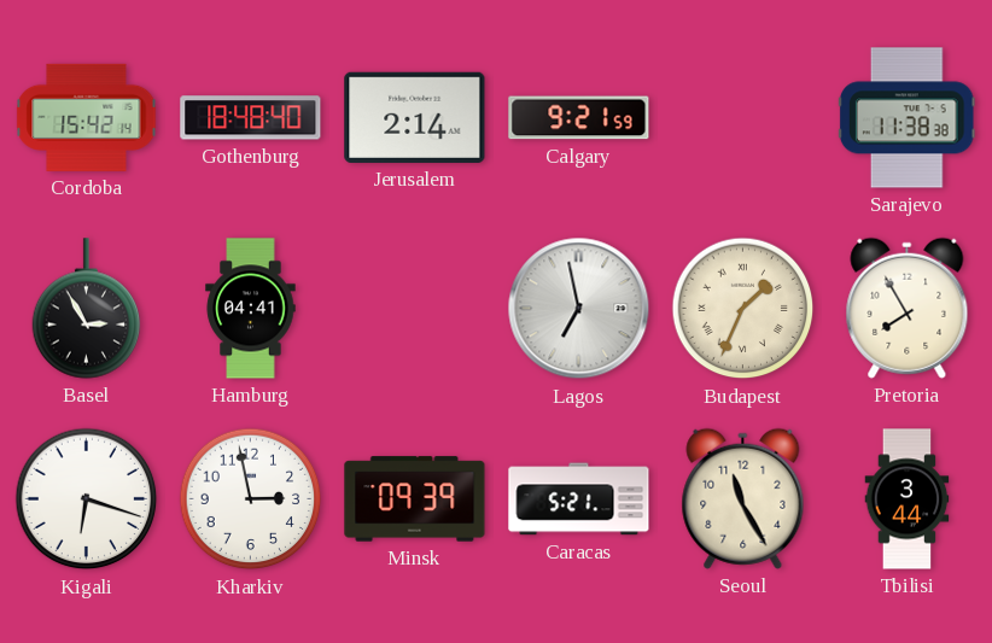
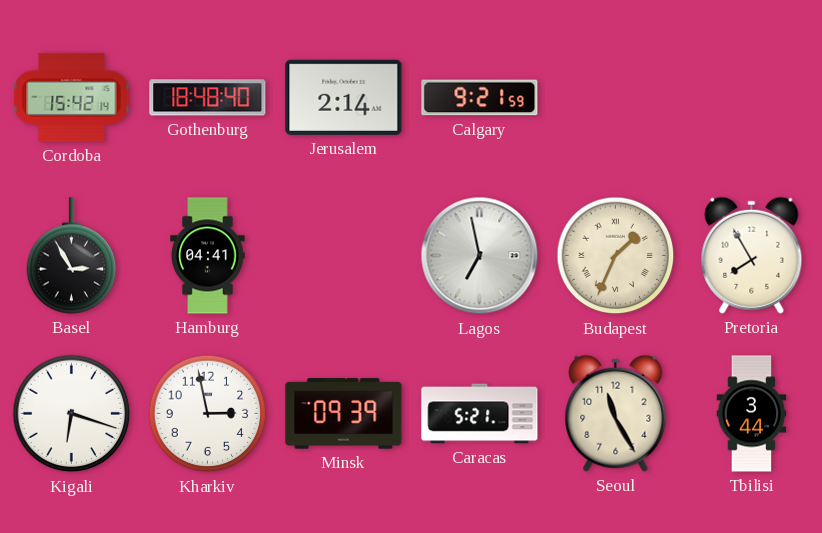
Sarajevo: 11:38 -> none
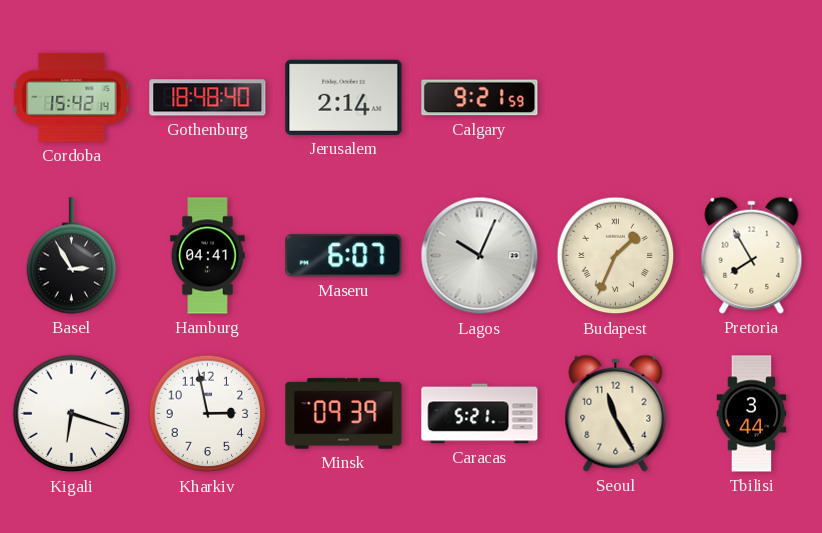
Maseru: none -> 6:07
Lagos: 6:58 -> 10:04
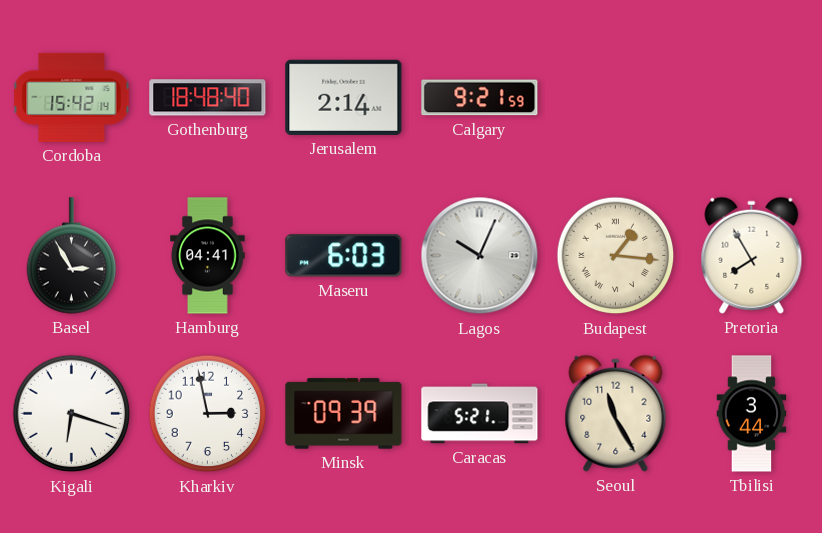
Maseru: 6:07 -> 6:03
Budapest: 1:34 -> 1:16
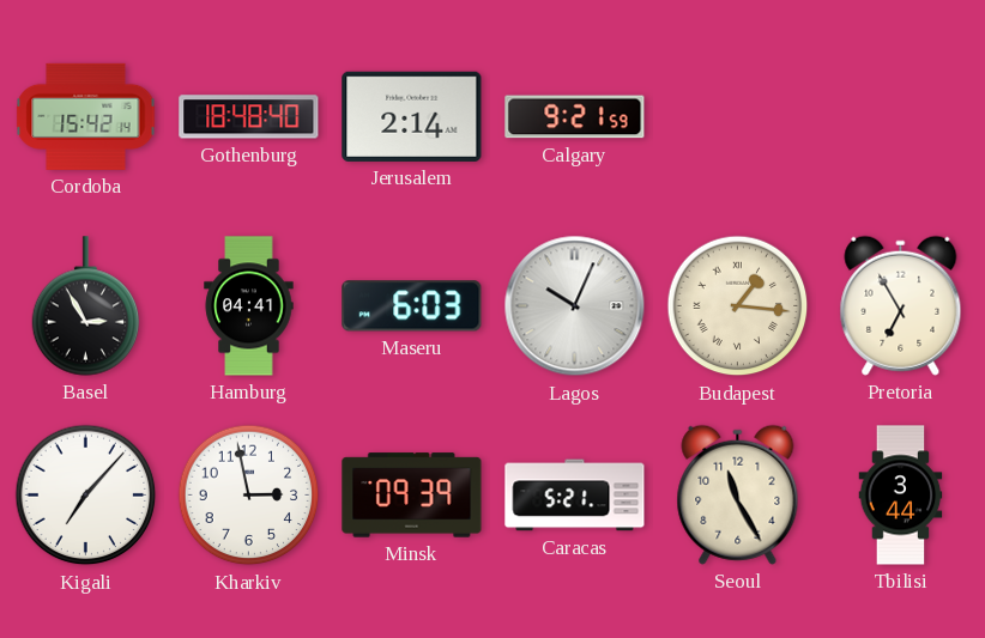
Pretoria: 7:55 -> 6:55
Kigali: 6:18 -> 7:07
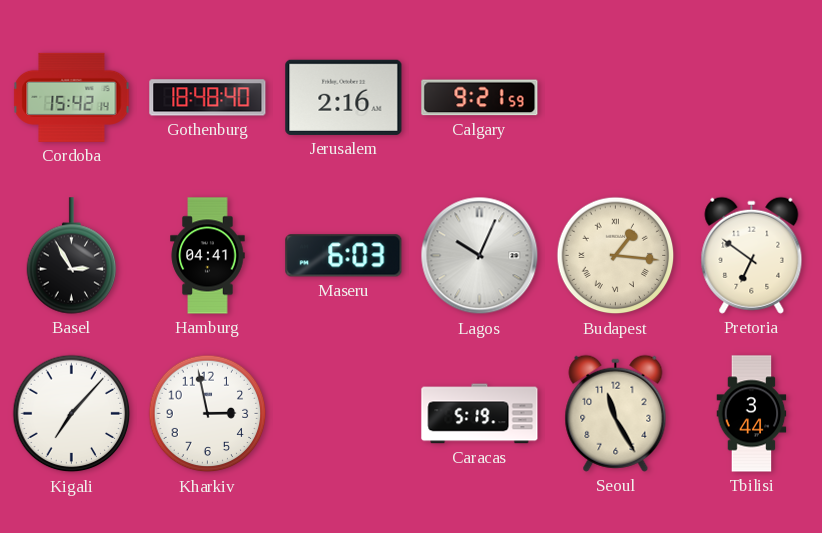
Jerusalem: 2:14 -> 2:16
Pretoria: 6:55 -> 6:51
Minsk: 09:39 -> none
Caracas: 5:21 -> 5:19
